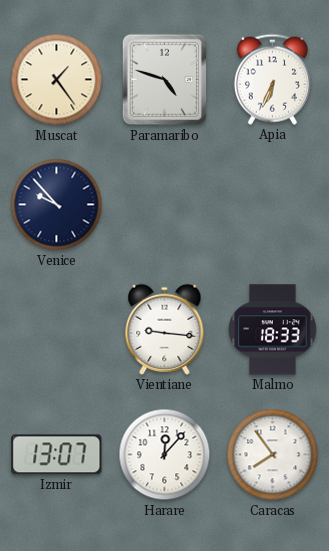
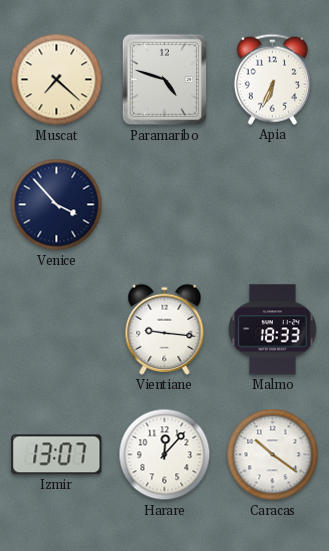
Muscat: 1:24 -> 7:22
Venice: 9:53 -> 3:53
Caracas: 7:54 -> 10:21
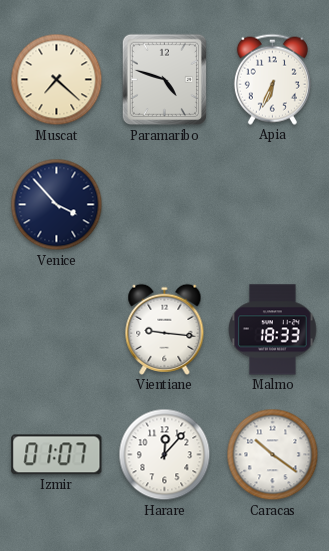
Izmir: 13:07 -> 01:07
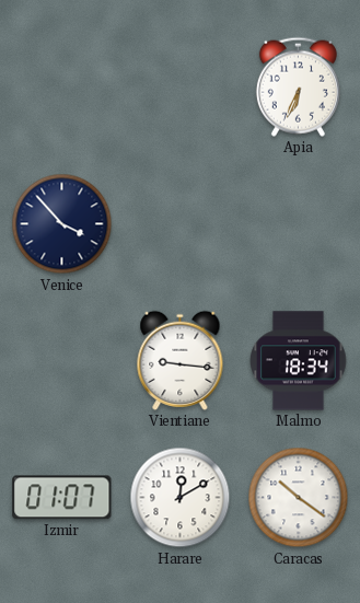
Muscat: 7:22 -> none
Paramaribo: 4:48 -> none
Malmo: 18:33 -> 18:34
Harare: 12:07 -> 12:10
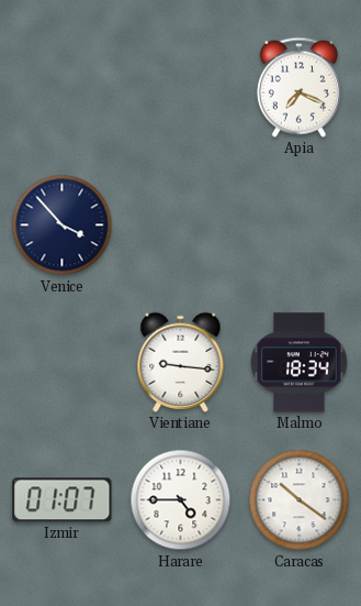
Apia: 6:34 -> 7:19
Harare: 12:10 -> 4:45
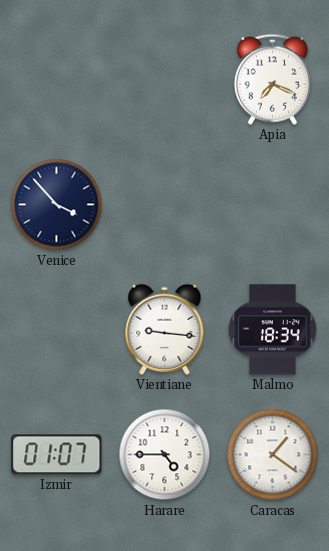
Caracas: 10:21 -> 1:21
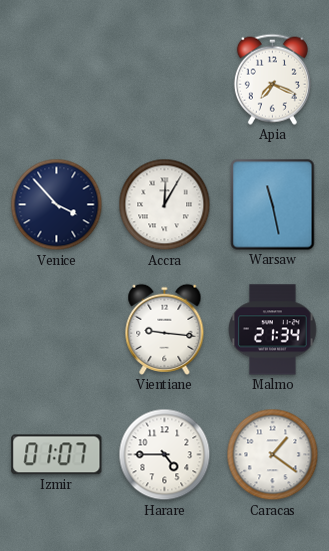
Accra: none -> 12:05
Warsaw: none -> 11:28
Malmo: 18:34 -> 21:34
